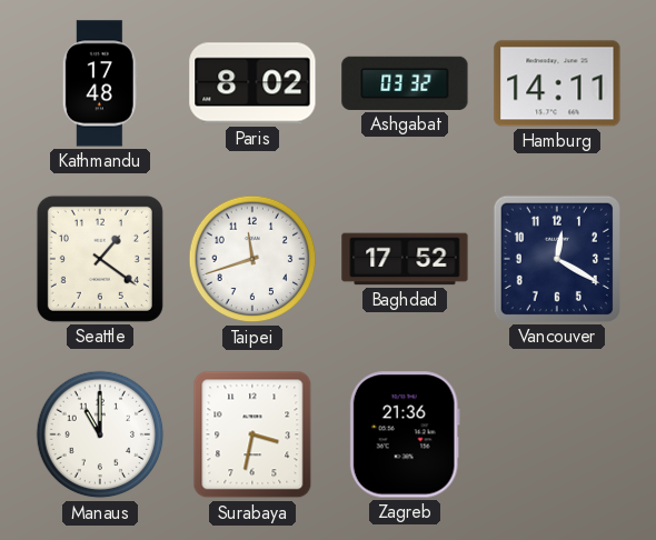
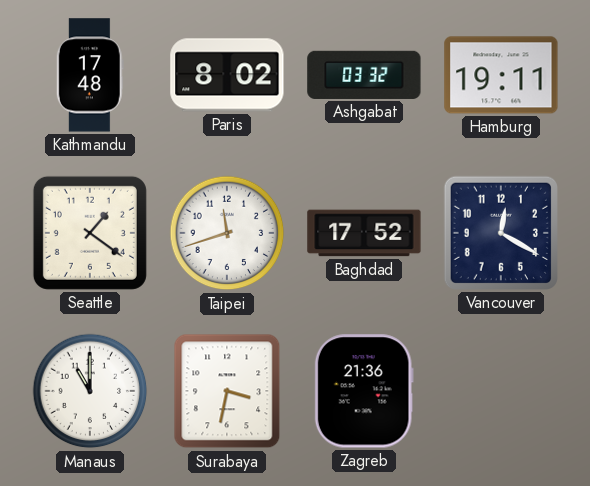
Hamburg: 14:11 -> 19:11
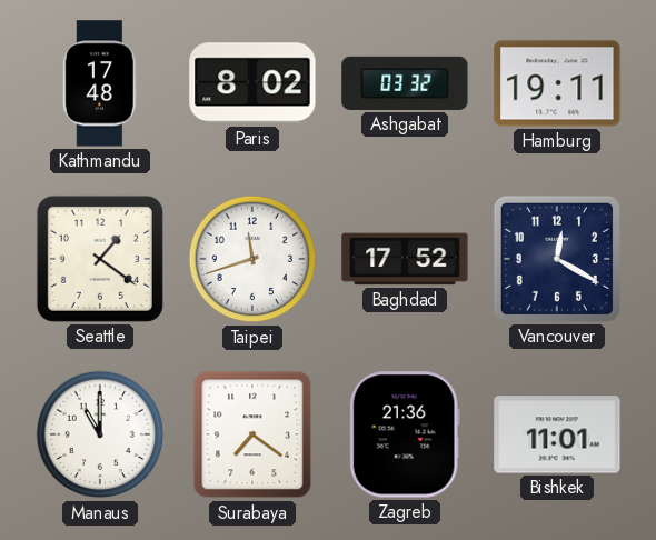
Surabaya: 3:32 -> 7:21
Bishkek: none -> 11:01
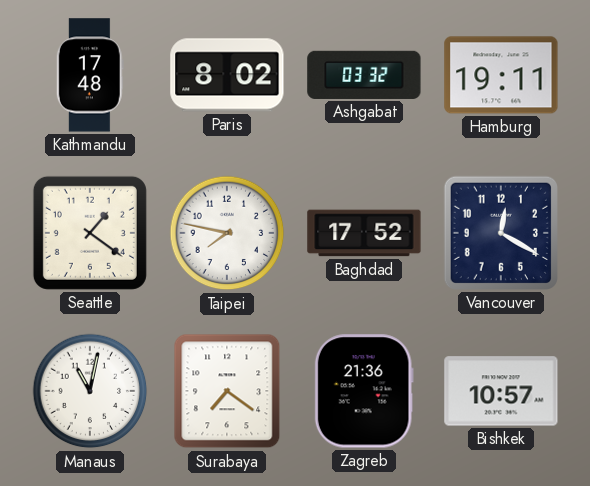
Taipei: 11:42 -> 7:47
Manaus: 11:00 -> 11:02
Bishkek: 11:01 -> 10:57
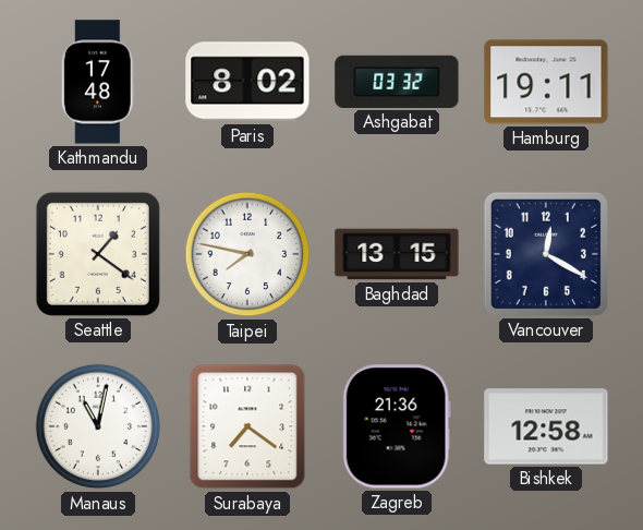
Baghdad: 17:52 -> 13:15
Bishkek: 10:57 -> 12:58
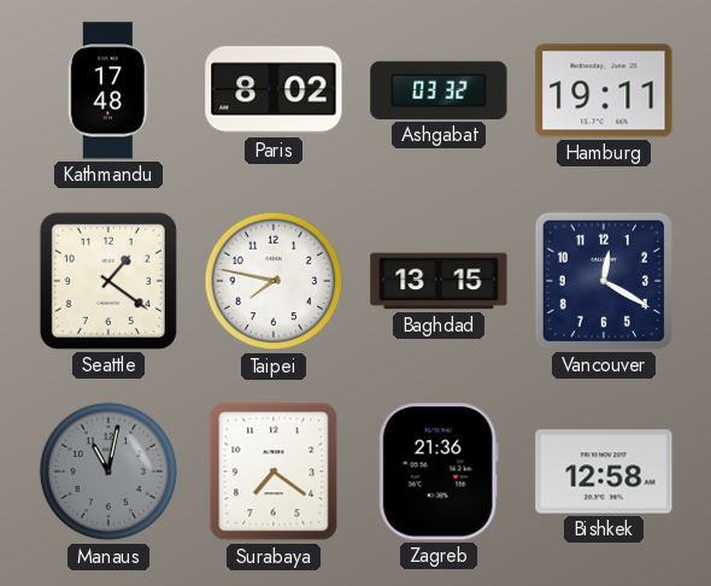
Manaus dial: white -> grey
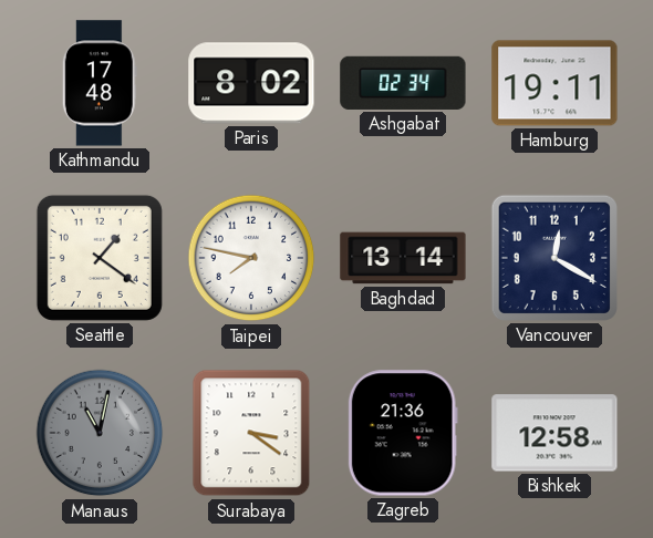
Ashgabat: 03:32 -> 02:34
Baghdad: 13:15 -> 13:14
Surabaya: 7:21 -> 3:21
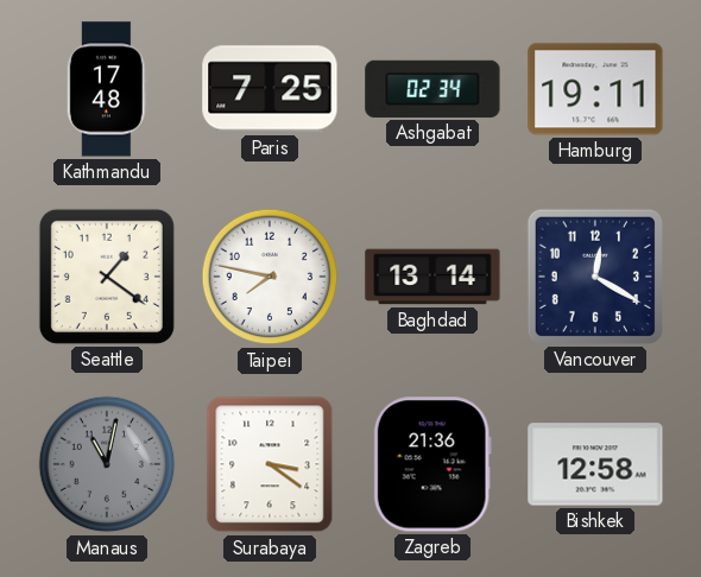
Paris: 8:02 -> 7:25
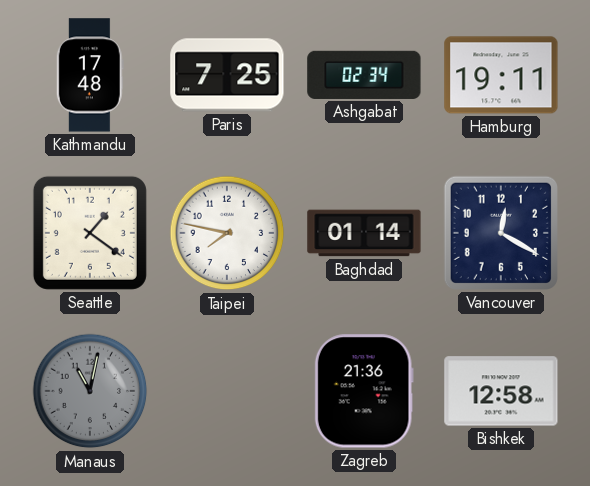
Baghdad: 13:14 -> 01:14
Surabaya: 3:21 -> none
